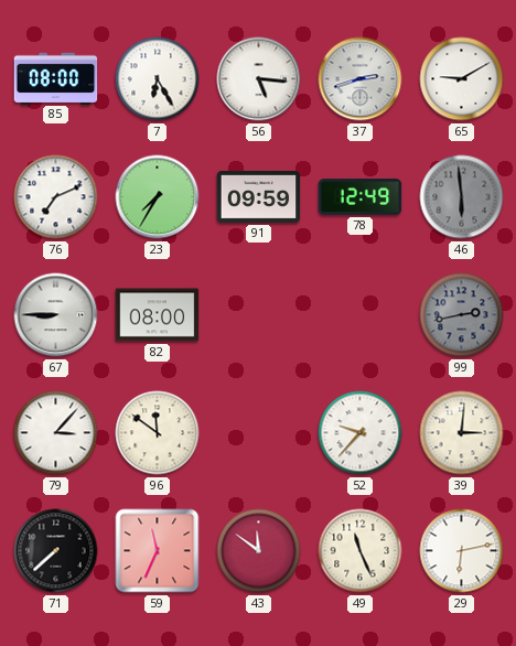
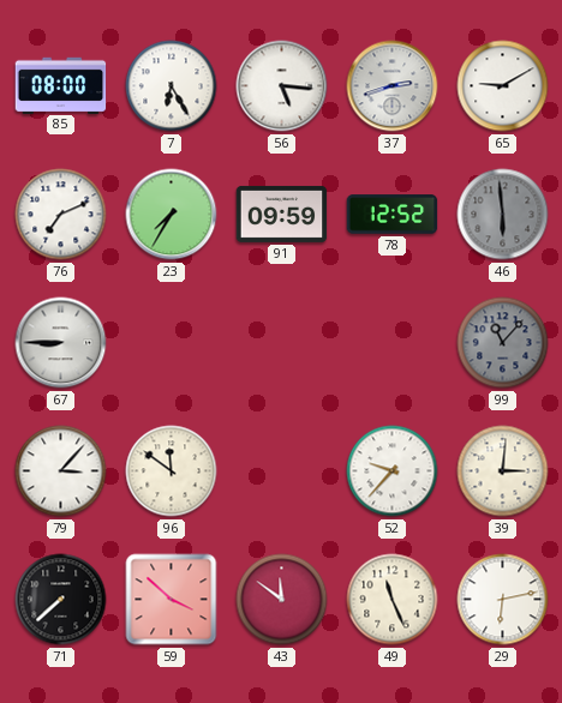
78: 12:49 -> 12:52
82: 08:00 -> none
99: 2:43 -> 11:07
59: 11:34 -> 3:52
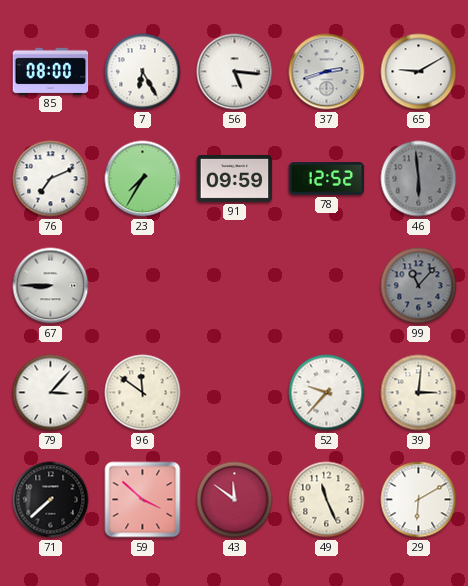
29: 6:13 -> 6:10
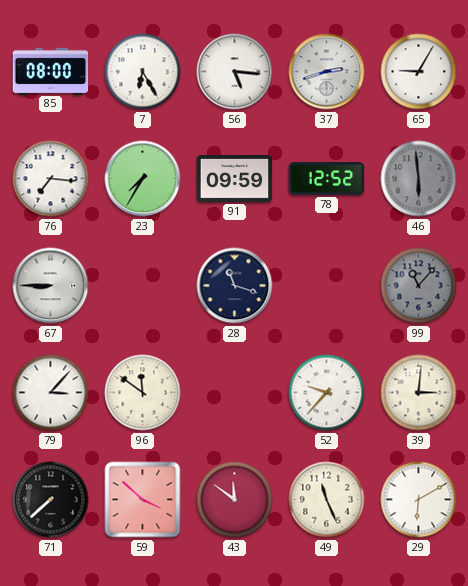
65: 9:10 -> 9:05
76: 7:11 -> 7:16
28: none -> 11:18
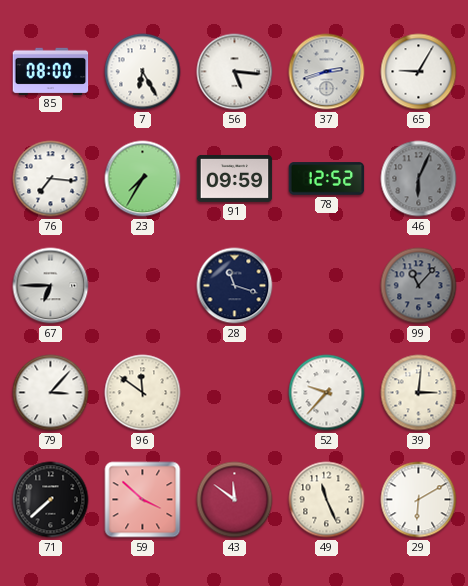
46: 5:59 -> 6:04
67: 8:45 -> 6:45
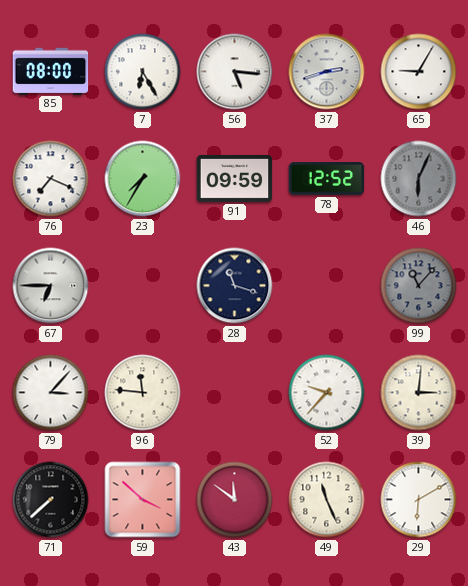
76: 7:16 -> 7:19
96: 11:51 -> 11:46
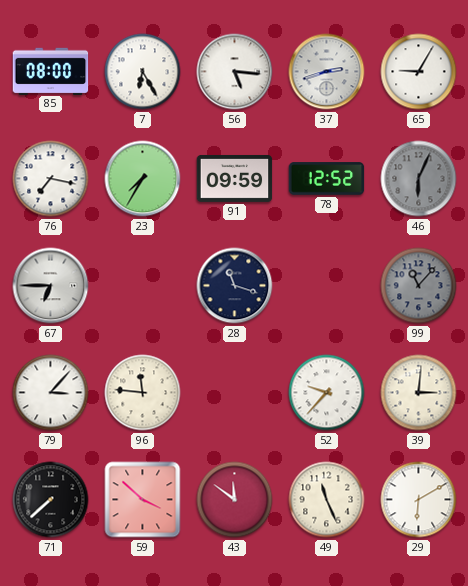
76: 7:19 -> 7:17
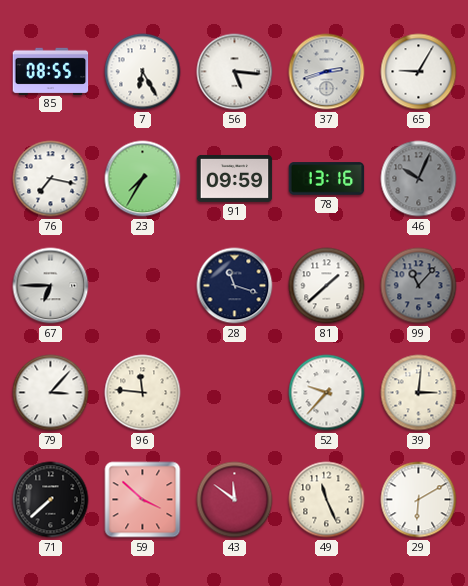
85: 08:00 -> 08:55
78: 12:52 -> 13:16
46: 6:04 -> 10:04
81: none -> 1:38
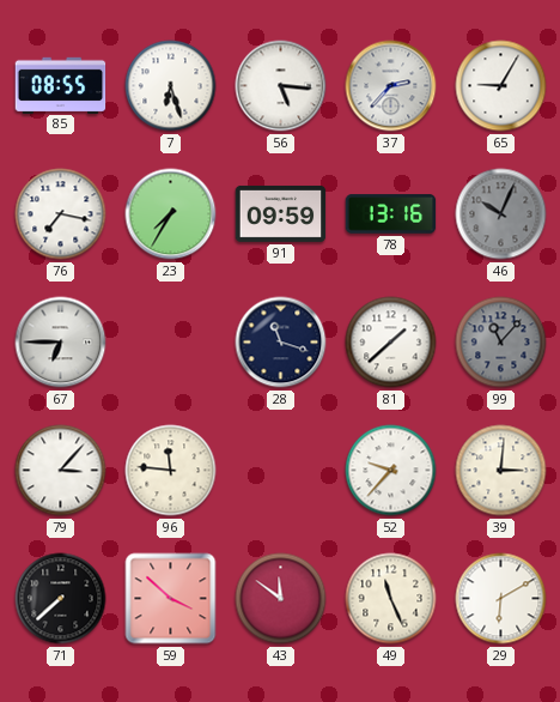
7: 6:25 -> 6:27
37: 2:42 -> 2:37
